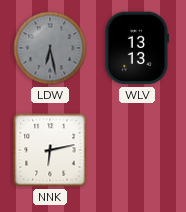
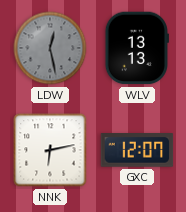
LDW: 6:28 -> 12:28
GXC: none -> 12:07
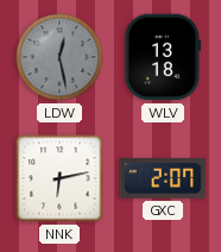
WLV: 13:13 -> 13:18
GXC: 12:07 -> 2:07
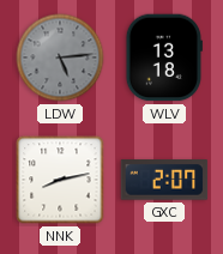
LDW: 12:28 -> 5:14
NNK: 6:13 -> 8:13
